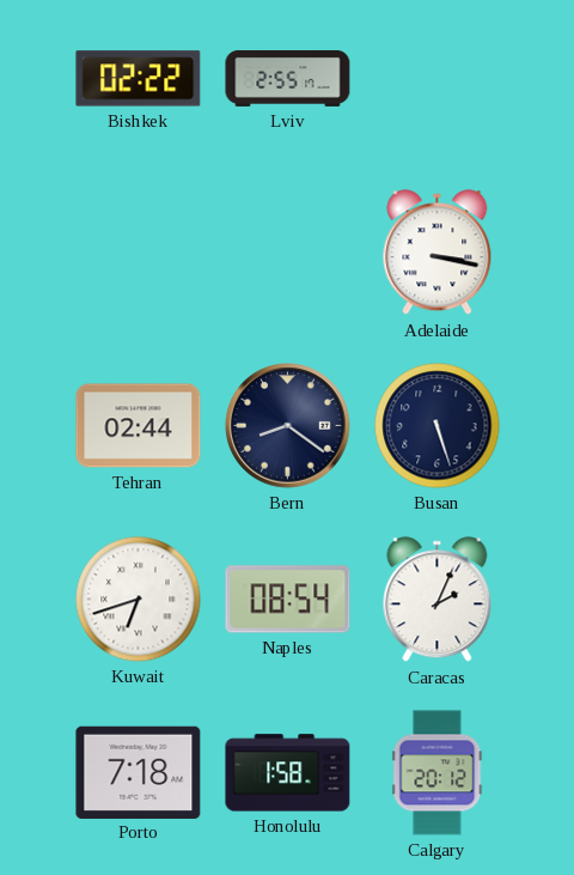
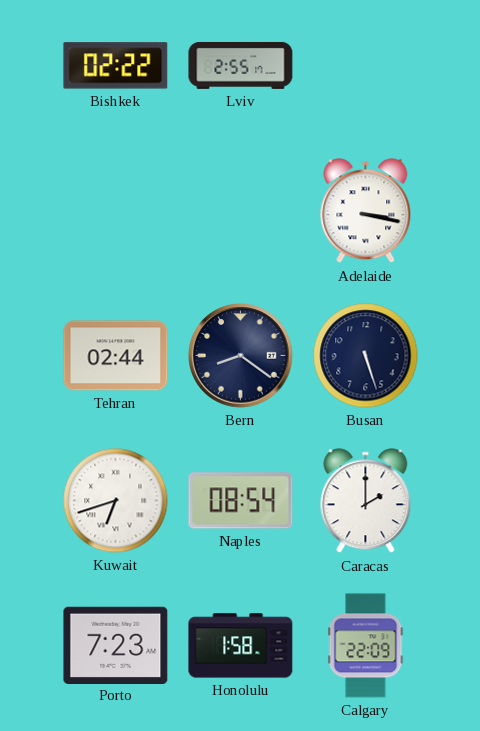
Caracas: 2:04 -> 2:00
Porto: 7:18 -> 7:23
Calgary: 20:12 -> 22:09
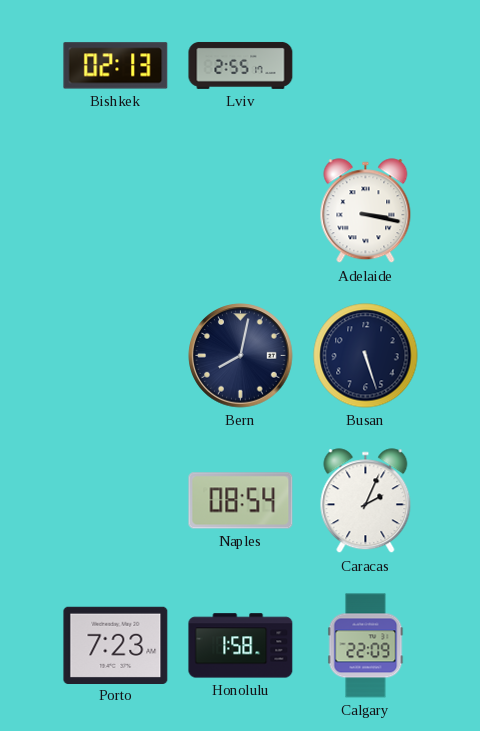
Bishkek: 02:22 -> 02:13
Tehran: 02:44 -> none
Bern: 8:21 -> 8:02
Kuwait: 6:42 -> none
Caracas: 2:00 -> 2:04
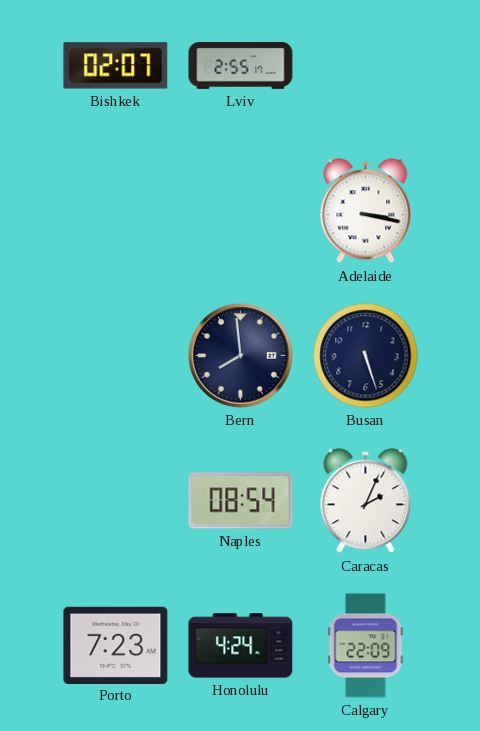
Bishkek: 02:13 -> 02:07
Bern: 8:02 -> 7:59
Honolulu: 1:58 -> 4:24
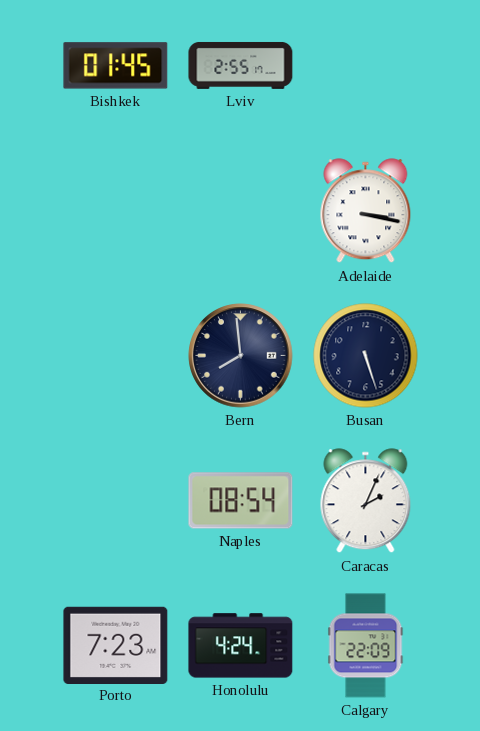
Bishkek: 02:07 -> 01:45
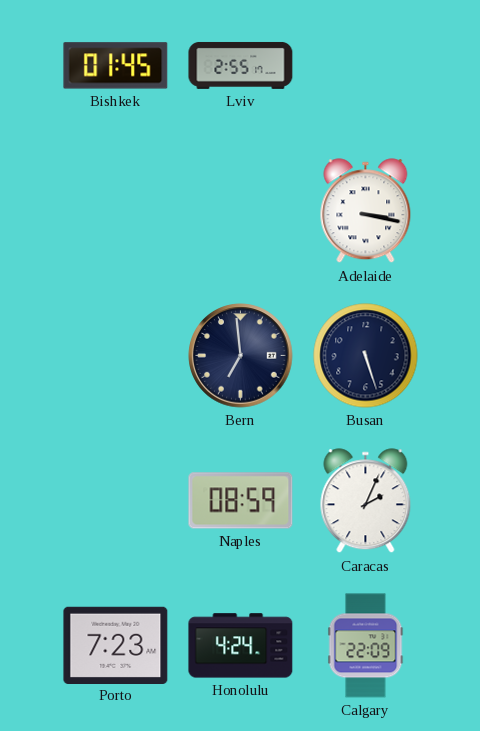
Bern: 7:59 -> 6:59
Naples: 08:54 -> 08:59
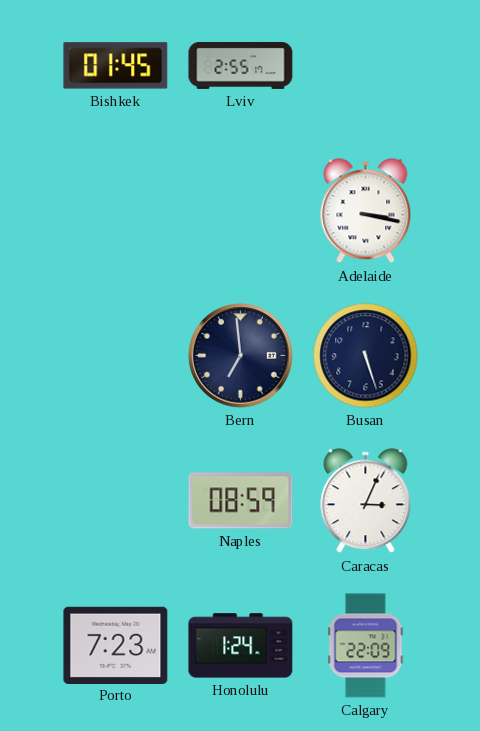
Caracas: 2:04 -> 3:04
Honolulu: 4:24 -> 1:24
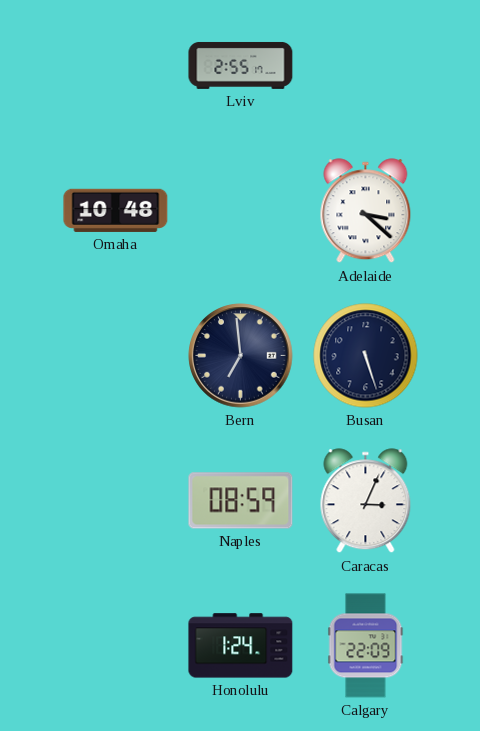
Bishkek: 01:45 -> none
Omaha: none -> 10:48
Adelaide: 3:17 -> 3:22
Porto: 7:23 -> none
